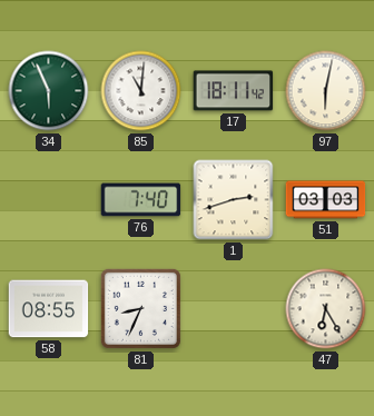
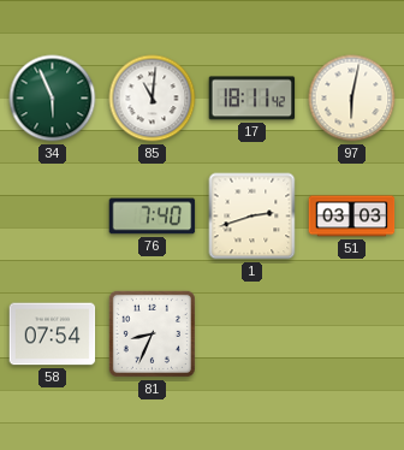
58: 08:55 -> 07:54
47: 6:25 -> none
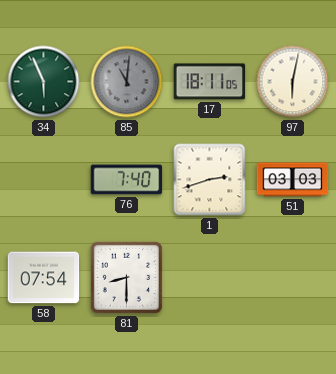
85 dial: white -> grey
17: 18:11:42 -> 18:11:05
81: 8:34 -> 8:30
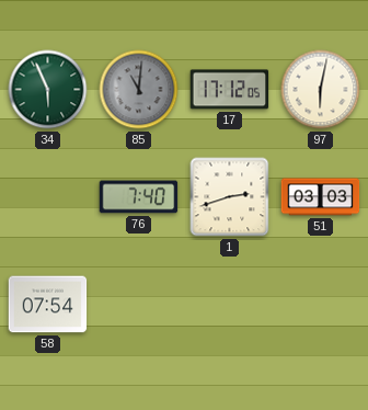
17: 18:11 -> 17:12
81: 8:30 -> none
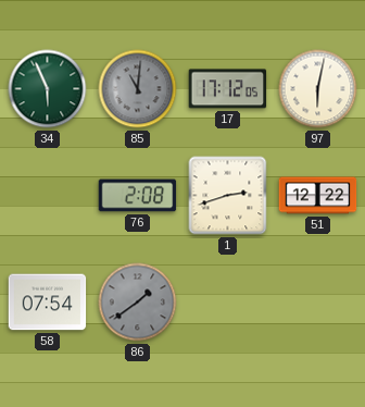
76: 7:40 -> 2:08
51: 03:03 -> 12:22
86: none -> 1:39
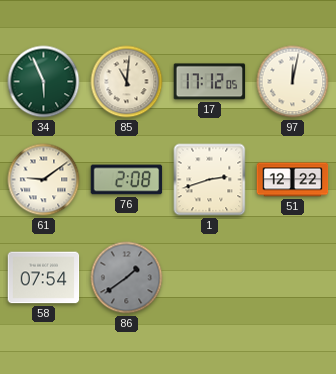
85 dial: grey -> cream
97: 6:02 -> 12:02
61: none -> 9:09
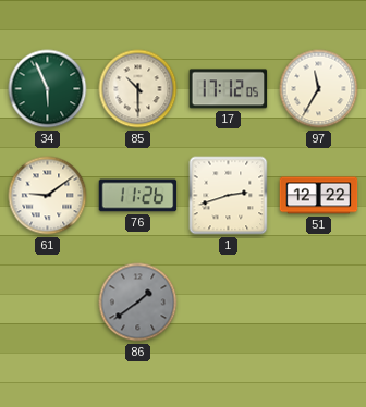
85: 11:01 -> 10:30
97: 12:02 -> 11:35
76: 2:08 -> 11:26
58: 07:54 -> none
